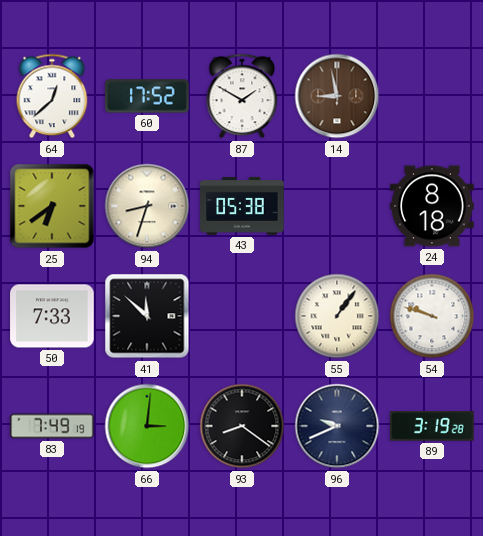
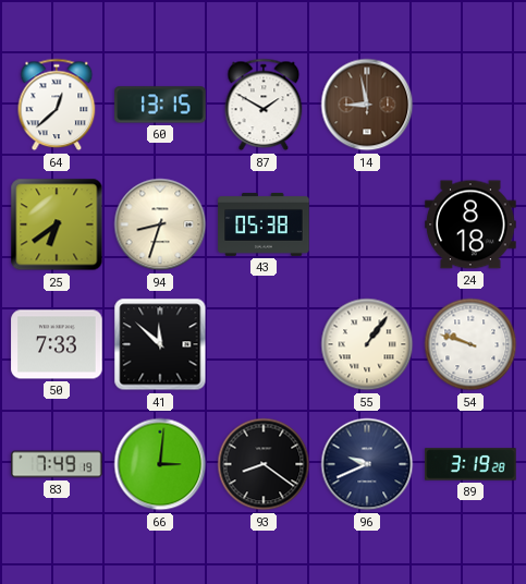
60: 17:52 -> 13:15
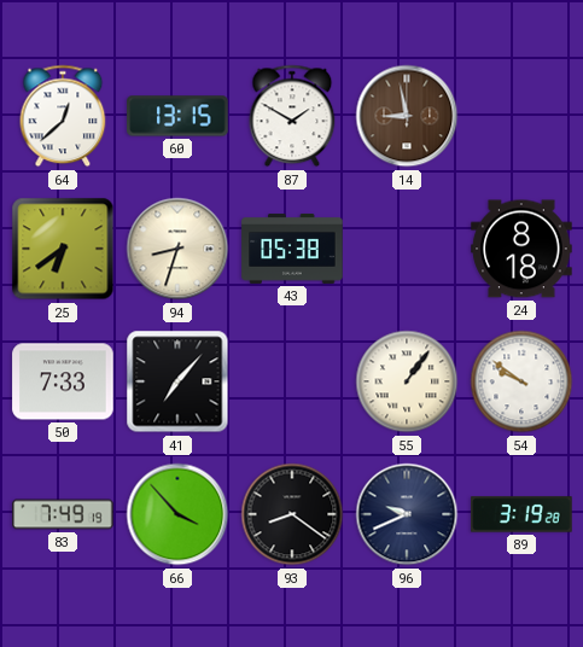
41: 11:52 -> 7:07
54: 9:48 -> 9:51
66: 3:01 -> 3:53
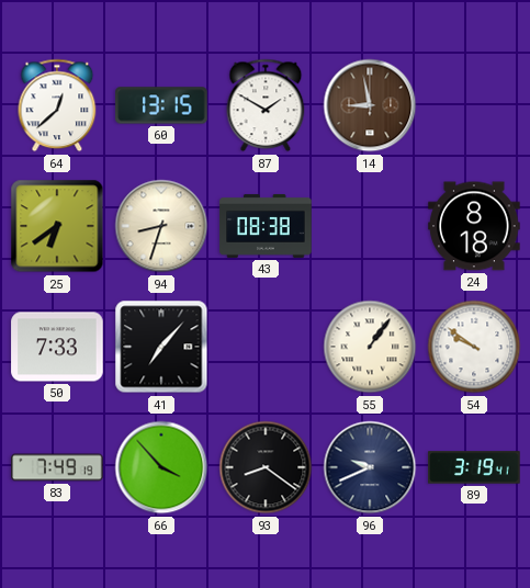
43: 05:38 -> 08:38
89: 3:19:28 -> 3:19:41
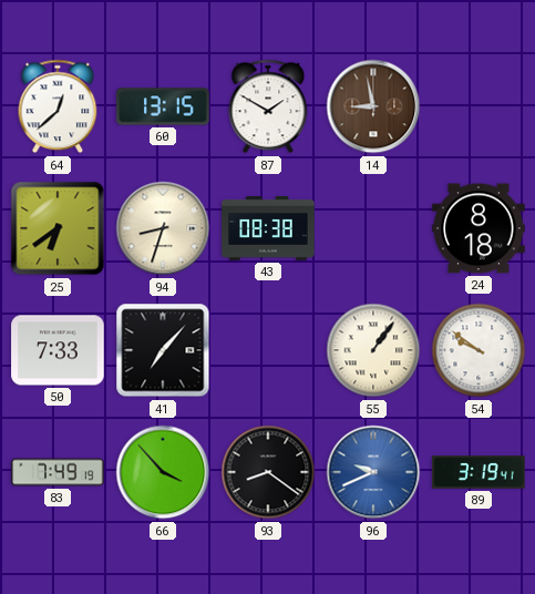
96 dial: navy -> blue
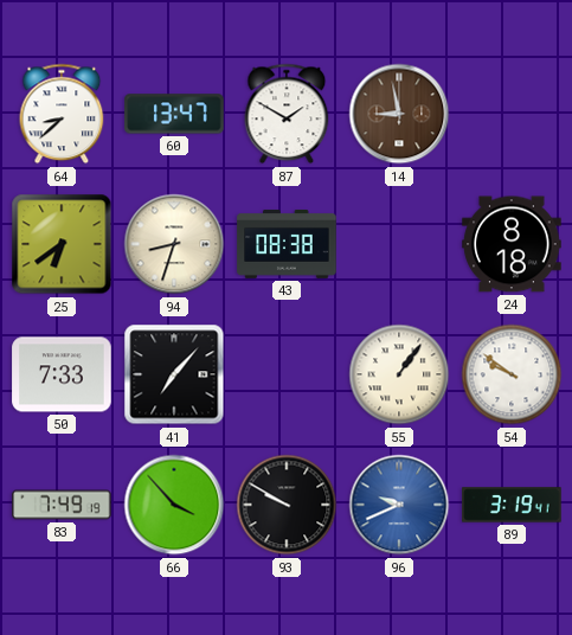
64: 12:38 -> 8:38
60: 13:15 -> 13:47
93: 8:21 -> 9:50
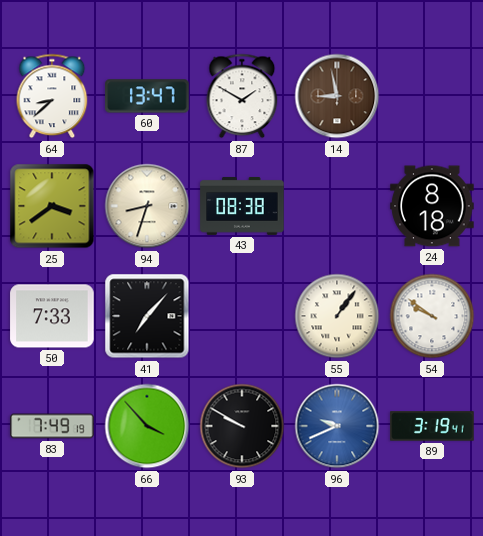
25: 6:39 -> 3:39
